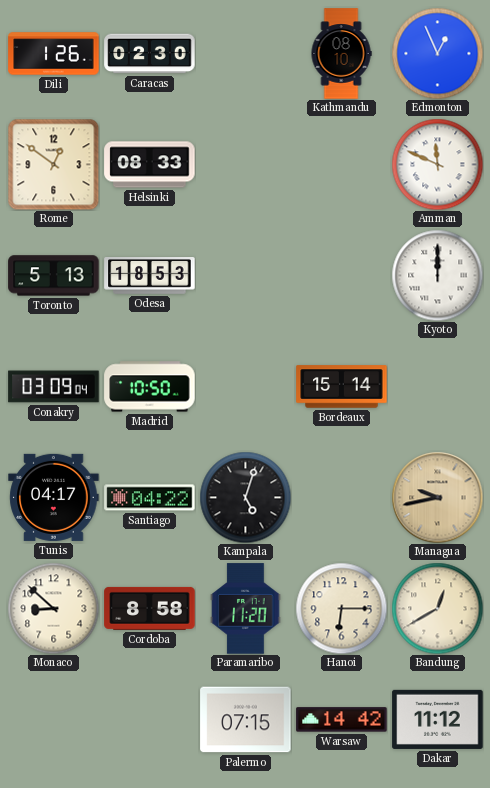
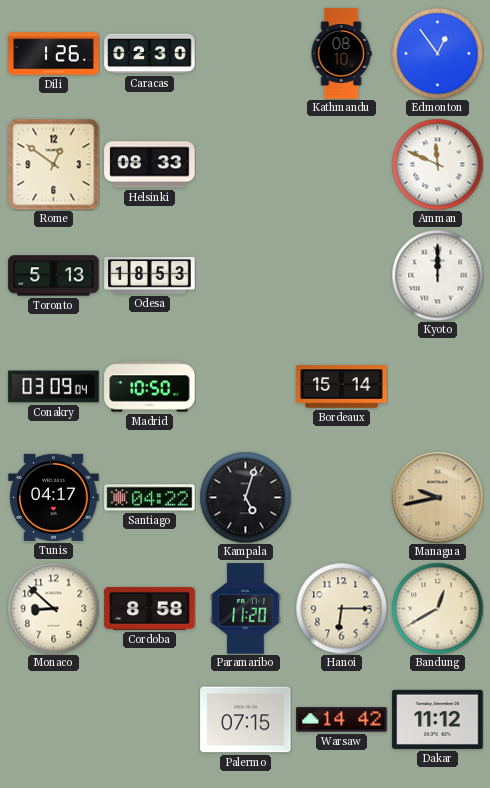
Edmonton: 12:56 -> 12:54
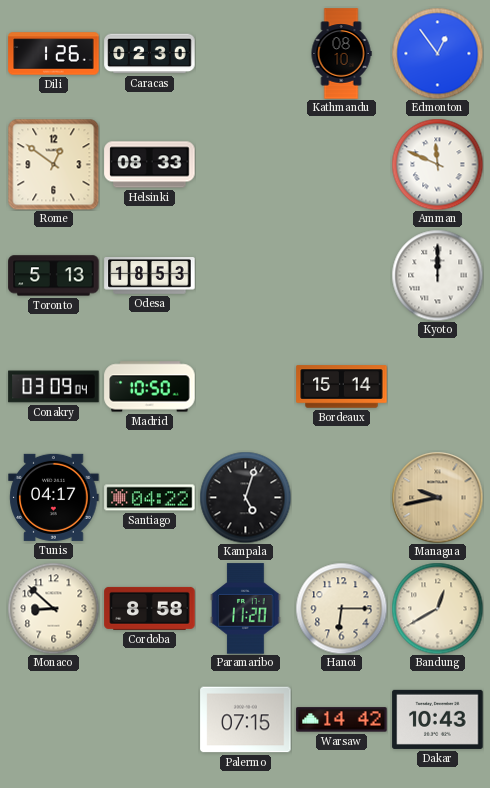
Dakar: 11:12 -> 10:43
